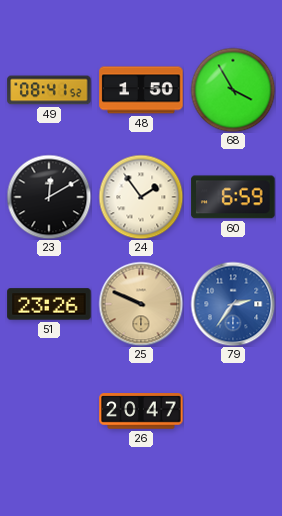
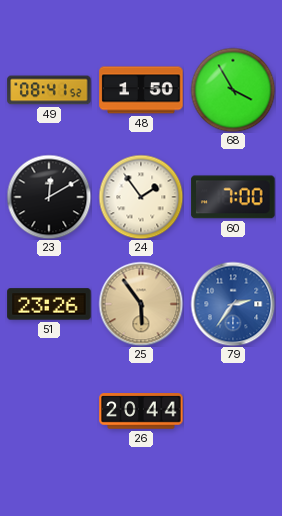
60: 6:59 -> 7:00
25: 9:49 -> 5:54
26: 20:47 -> 20:44
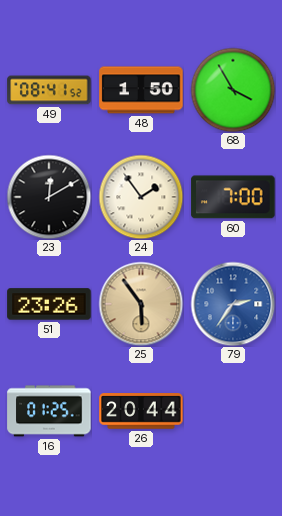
16: none -> 01:25
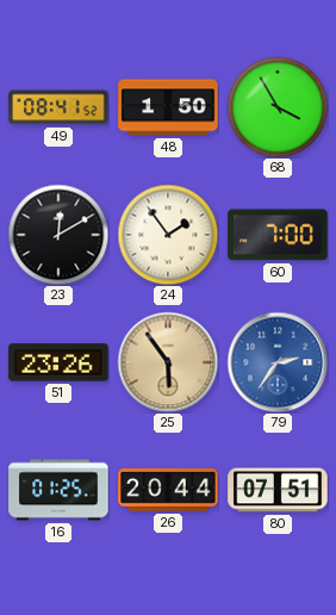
80: none -> 07:51
